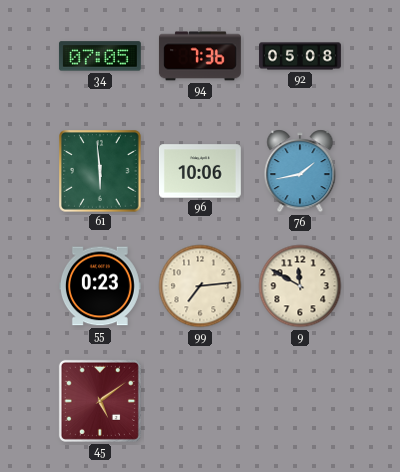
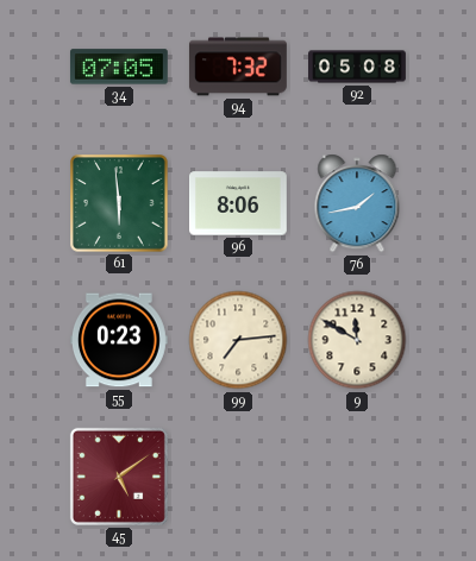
94: 7:36 -> 7:32
96: 10:06 -> 8:06
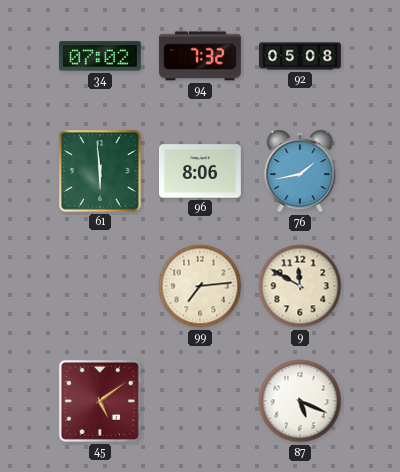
34: 07:05 -> 07:02
55: 0:23 -> none
87: none -> 5:19
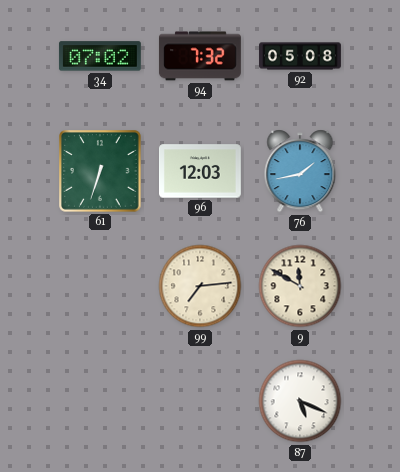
61: 5:59 -> 6:33
96: 8:06 -> 12:03
45: 5:09 -> none
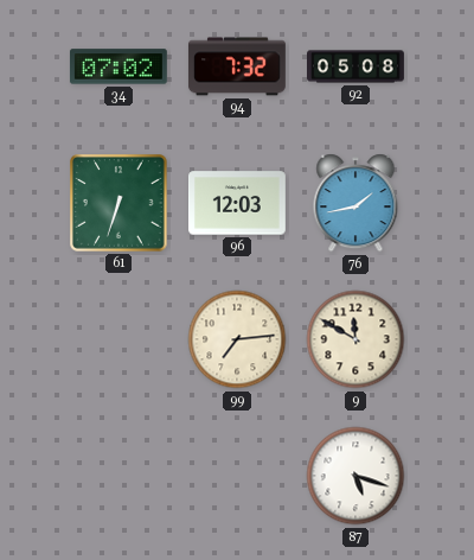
87: 5:19 -> 5:18
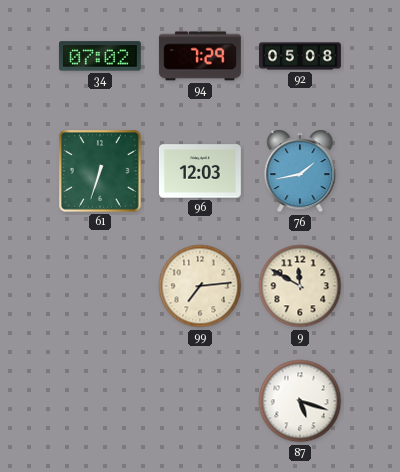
94: 7:32 -> 7:29
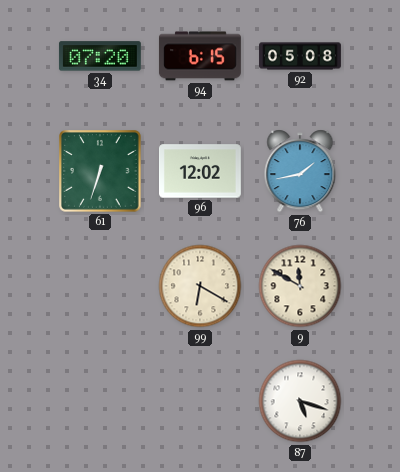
34: 07:02 -> 07:20
94: 7:29 -> 6:15
96: 12:03 -> 12:02
99: 7:14 -> 6:20
